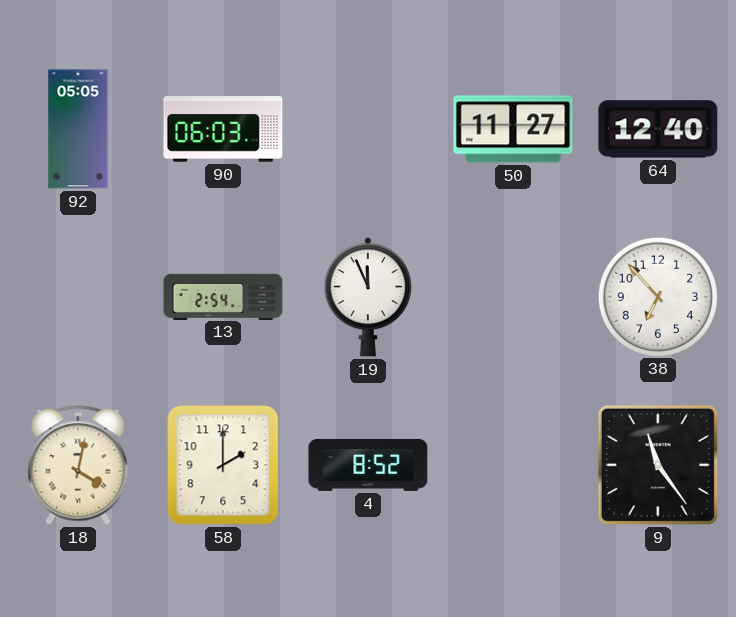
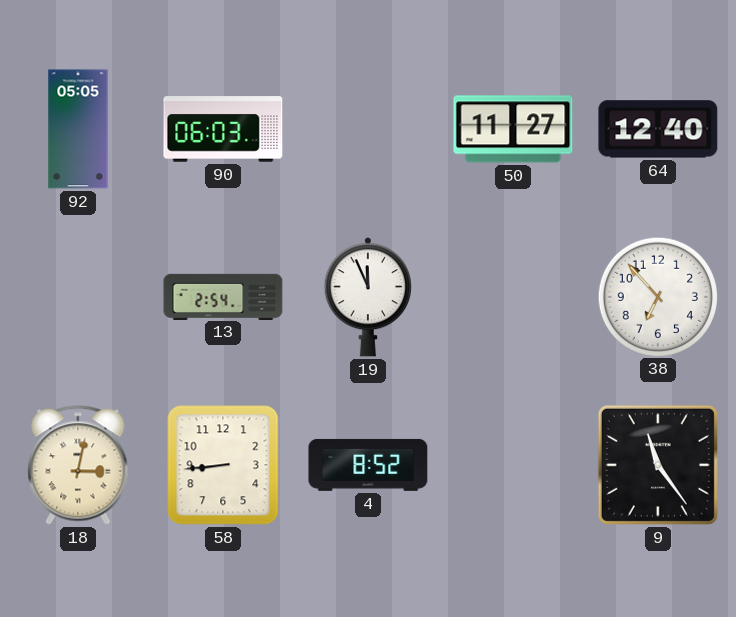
18: 4:02 -> 3:02
58: 2:00 -> 8:44
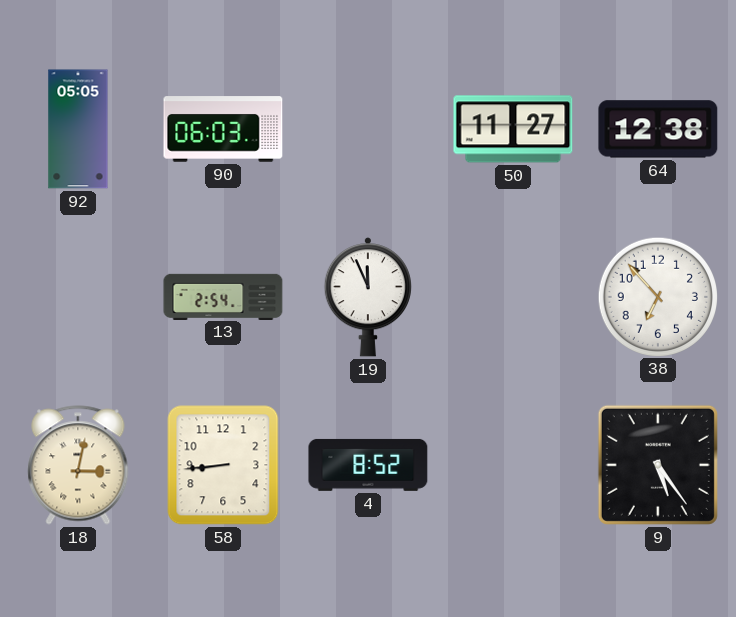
64: 12:40 -> 12:38
9: 11:24 -> 5:24
